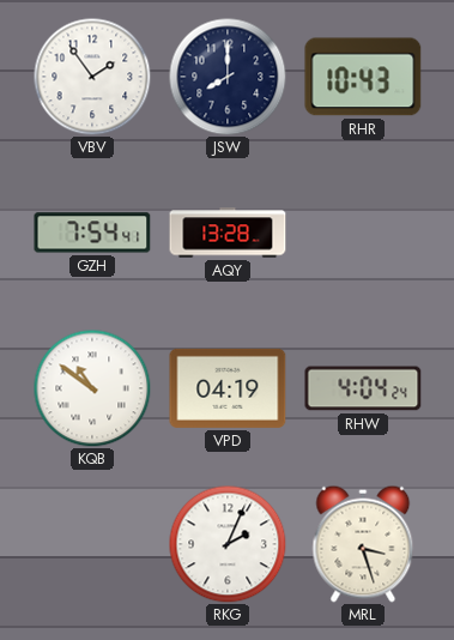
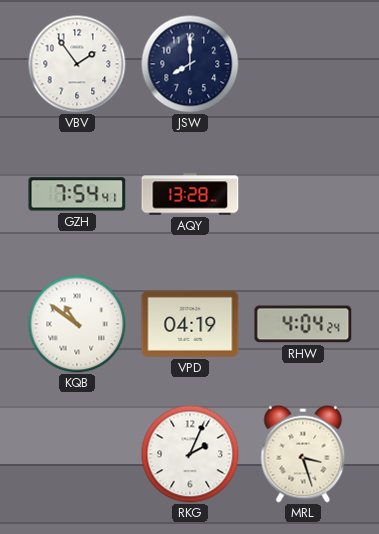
RHR: 10:43 -> none
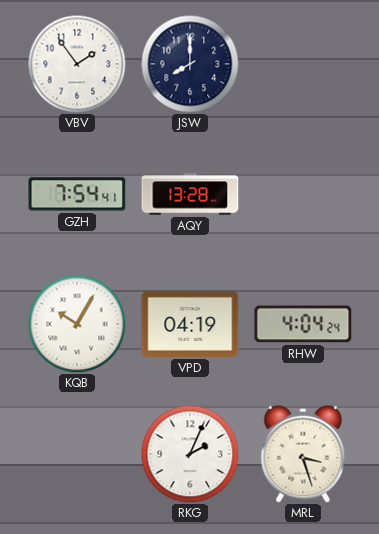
KQB: 10:51 -> 10:05
